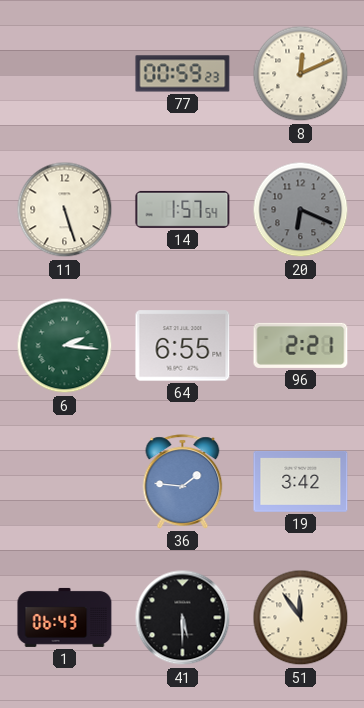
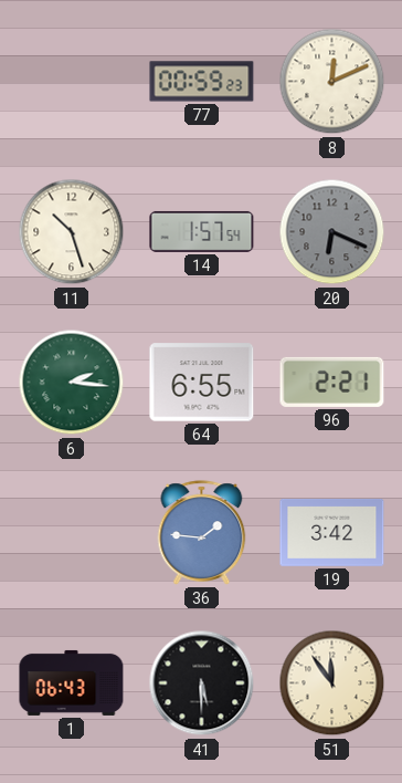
11: 5:27 -> 10:27
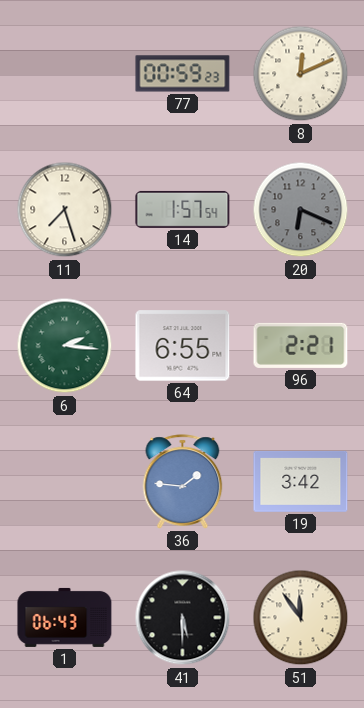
11: 10:27 -> 7:27
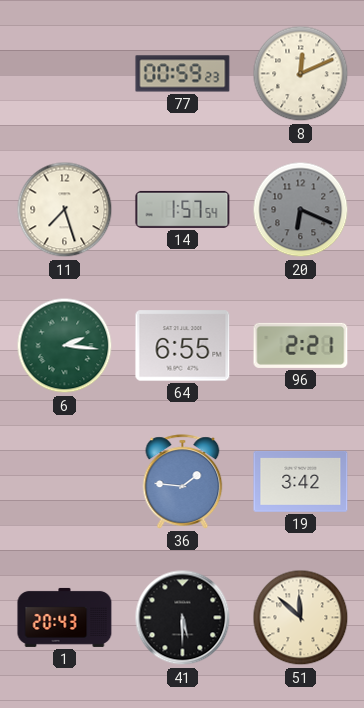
1: 06:43 -> 20:43
51: 11:54 -> 11:52
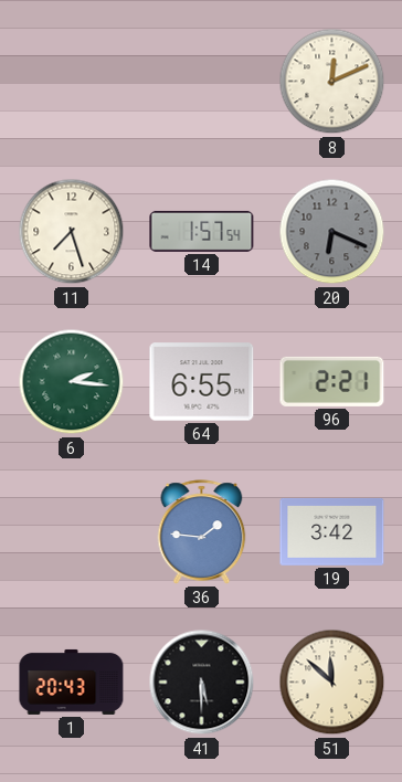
77: 00:59 -> none
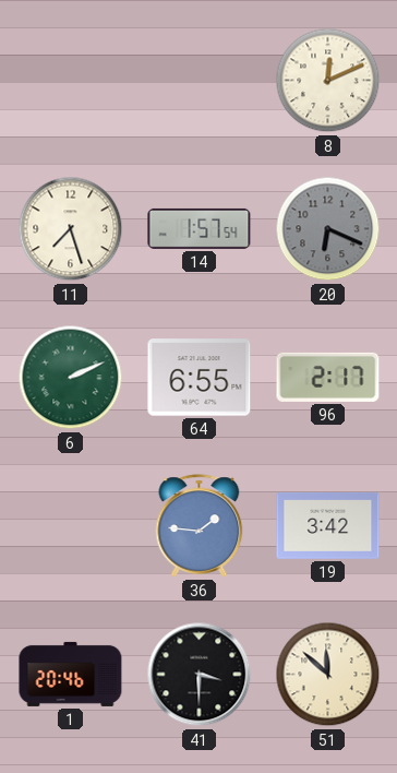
6: 2:16 -> 2:11
96: 2:21 -> 2:17
1: 20:43 -> 20:46
41: 5:30 -> 3:30
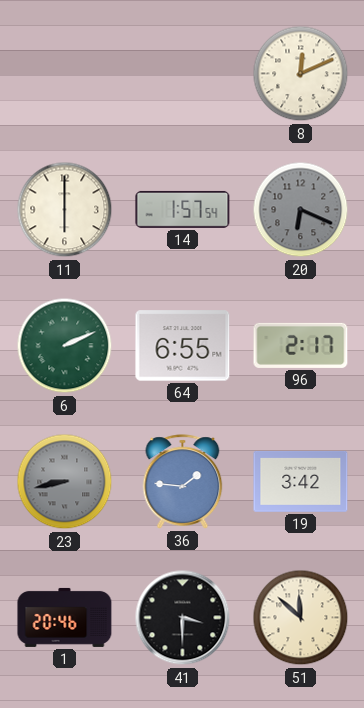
11: 7:27 -> 6:00
23: none -> 8:43
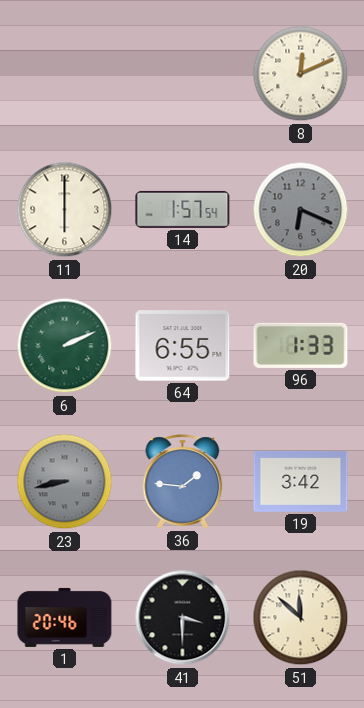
96: 2:17 -> 1:33
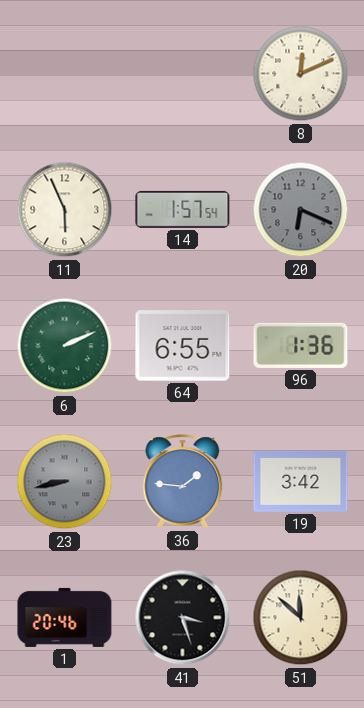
11: 6:00 -> 5:56
96: 1:33 -> 1:36
41: 3:30 -> 3:27
